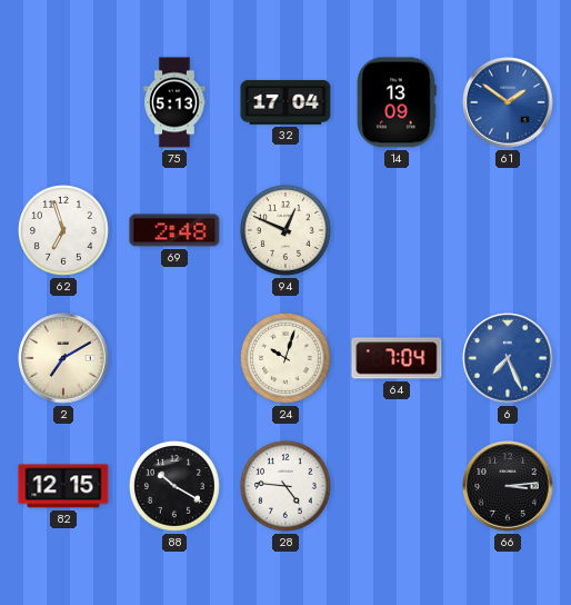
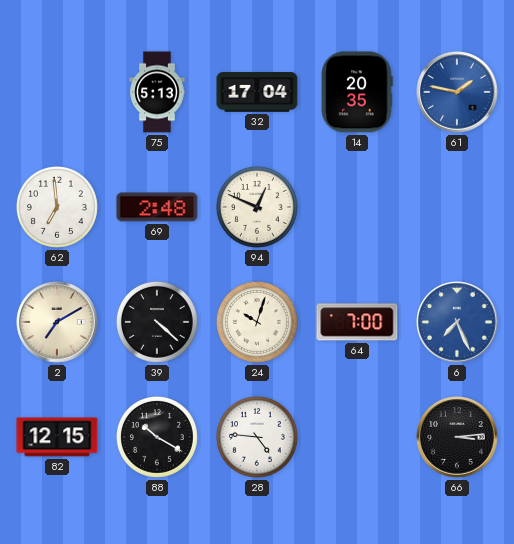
14: 13:09 -> 20:35
61: 1:51 -> 1:47
62: 6:57 -> 6:59
39: none -> 4:22
64: 7:04 -> 7:00
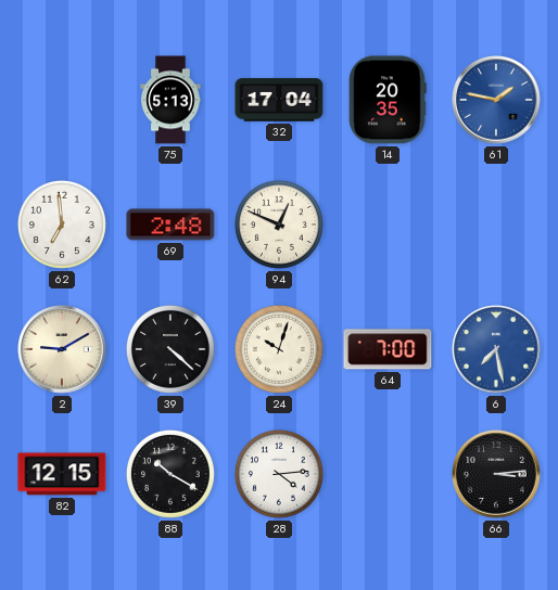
2: 7:10 -> 9:10
6: 7:26 -> 7:28
28: 4:46 -> 4:14
